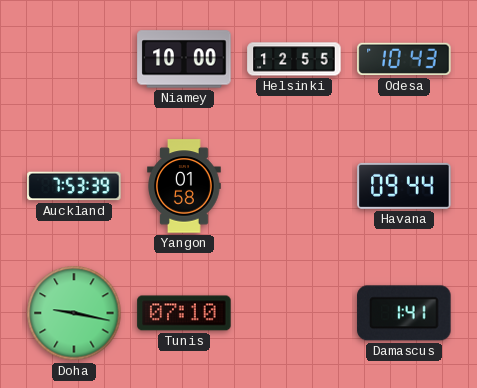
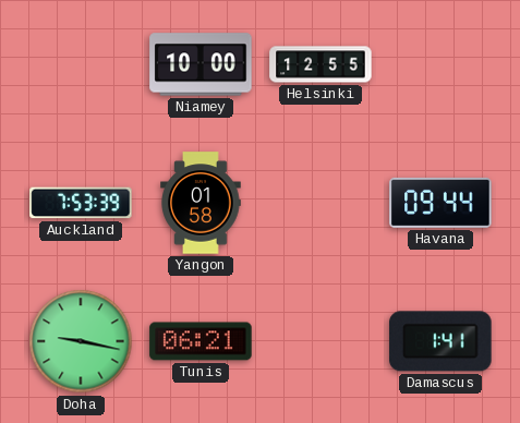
Odesa: 10:43 -> none
Tunis: 07:10 -> 06:21
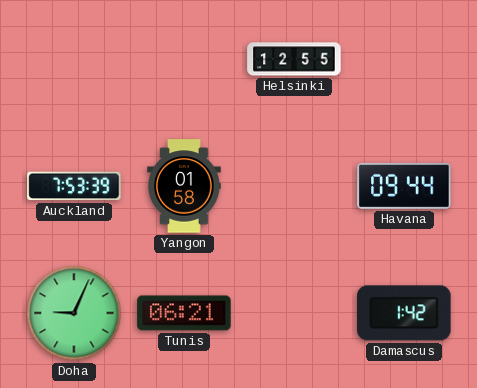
Niamey: 10:00 -> none
Doha: 9:17 -> 9:04
Damascus: 1:41 -> 1:42
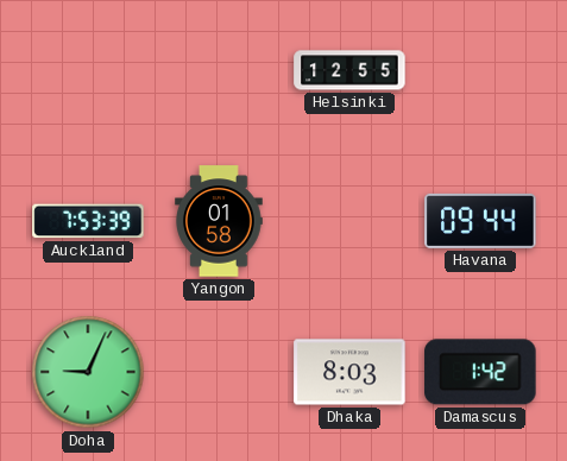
Tunis: 06:21 -> none
Dhaka: none -> 8:03
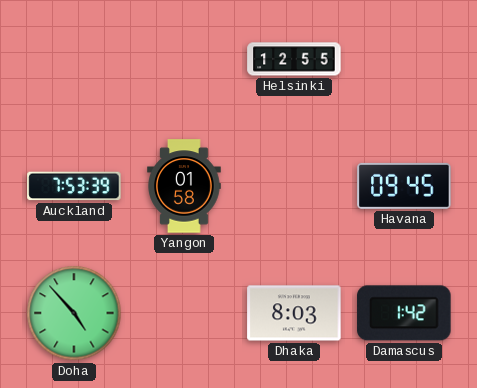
Havana: 09:44 -> 09:45
Doha: 9:04 -> 4:53
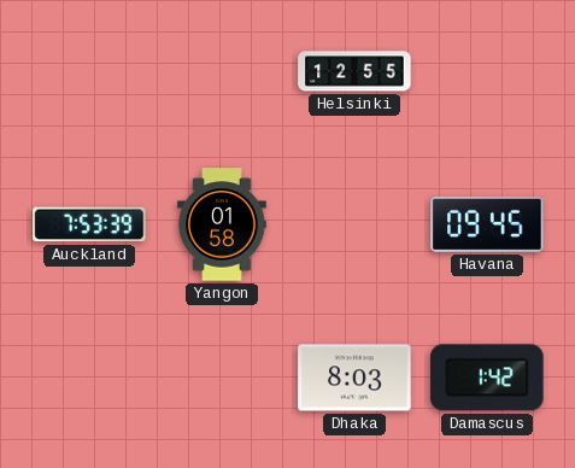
Doha: 4:53 -> none
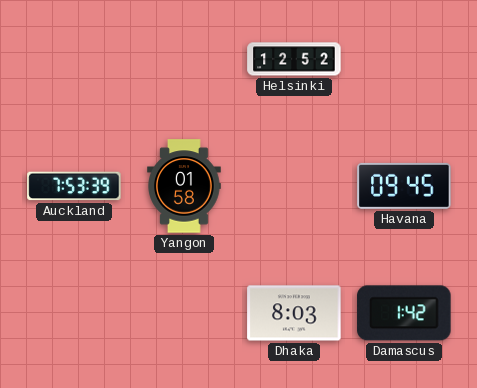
Helsinki: 12:55 -> 12:52
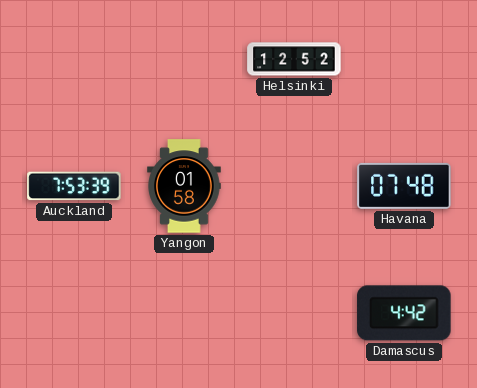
Havana: 09:45 -> 07:48
Dhaka: 8:03 -> none
Damascus: 1:42 -> 4:42
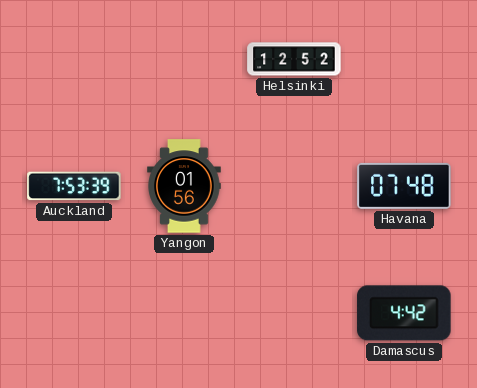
Yangon: 01:58 -> 01:56
